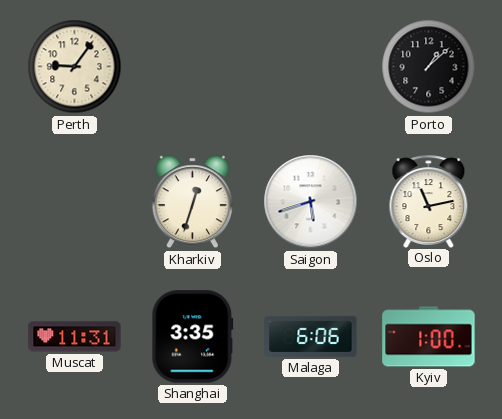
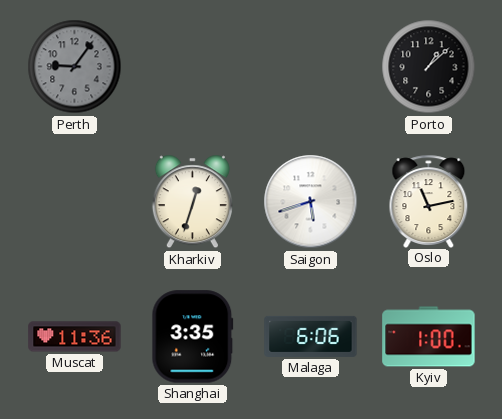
Perth dial: cream -> grey
Muscat: 11:31 -> 11:36
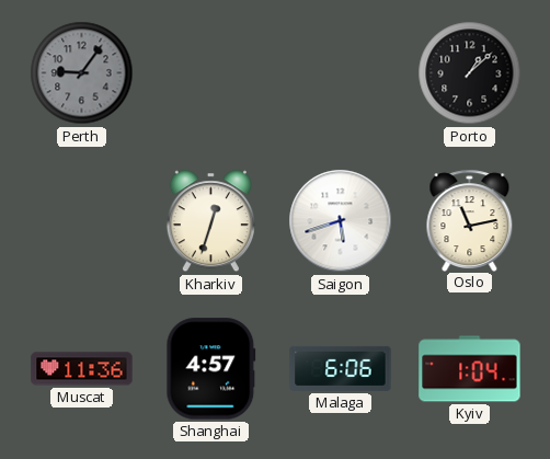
Shanghai: 3:35 -> 4:57
Kyiv: 1:00 -> 1:04
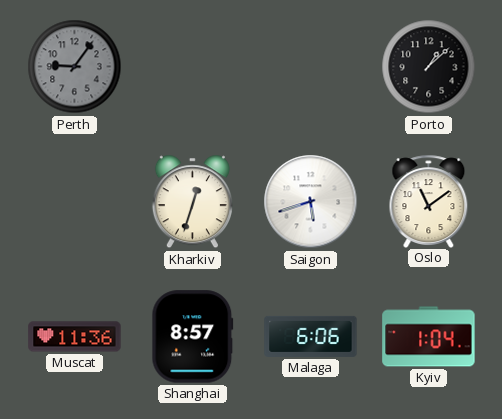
Oslo: 11:13 -> 11:09
Shanghai: 4:57 -> 8:57
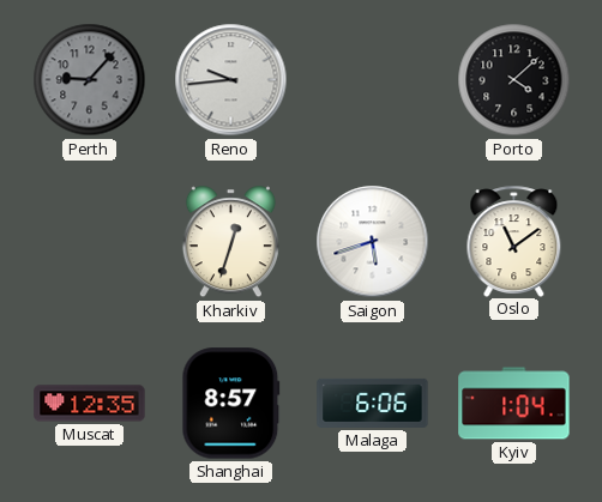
Perth: 9:06 -> 9:07
Reno: none -> 9:44
Porto: 1:08 -> 4:08
Muscat: 11:36 -> 12:35
